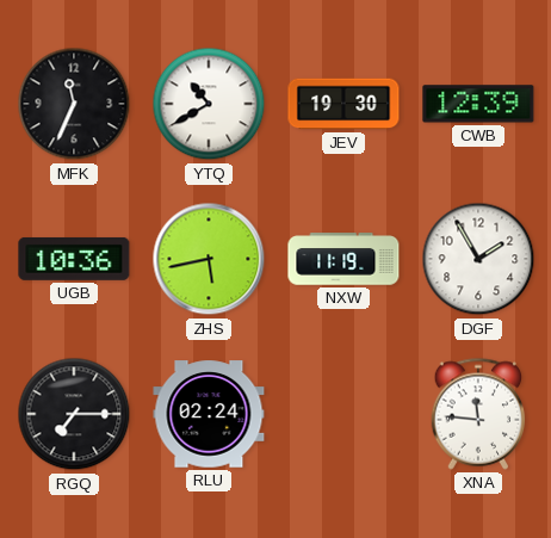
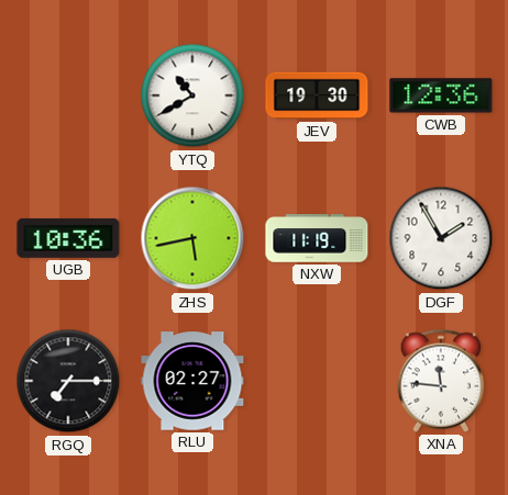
MFK: 11:34 -> none
CWB: 12:39 -> 12:36
RLU: 02:24 -> 02:27
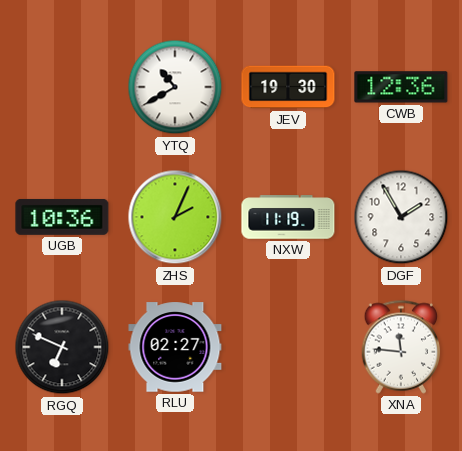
ZHS: 5:43 -> 2:04
RGQ: 7:15 -> 6:49
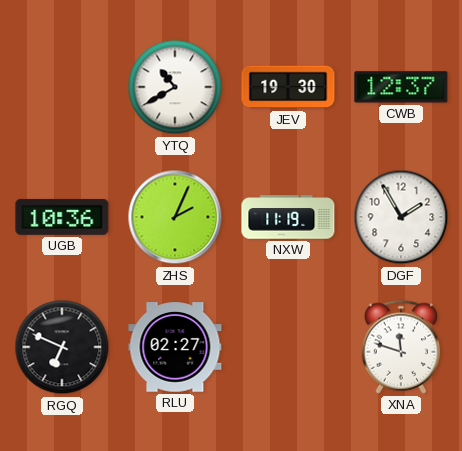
CWB: 12:36 -> 12:37
XNA: 11:46 -> 11:48
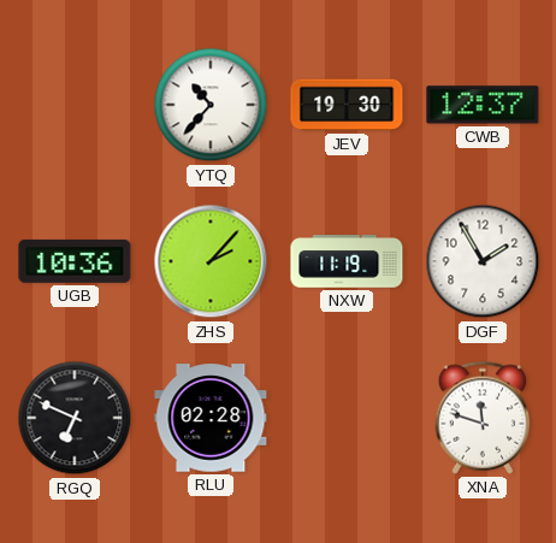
YTQ: 10:40 -> 10:37
ZHS: 2:04 -> 2:07
RLU: 02:27 -> 02:28
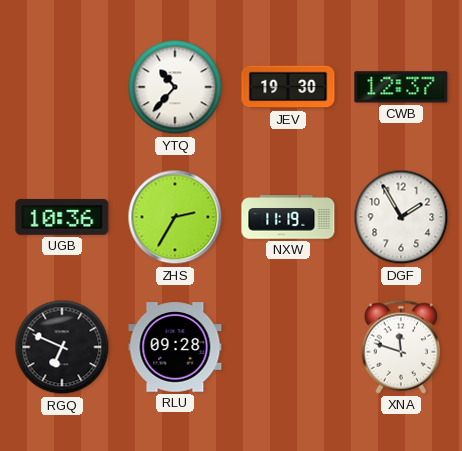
ZHS: 2:07 -> 2:35
RLU: 02:28 -> 09:28
